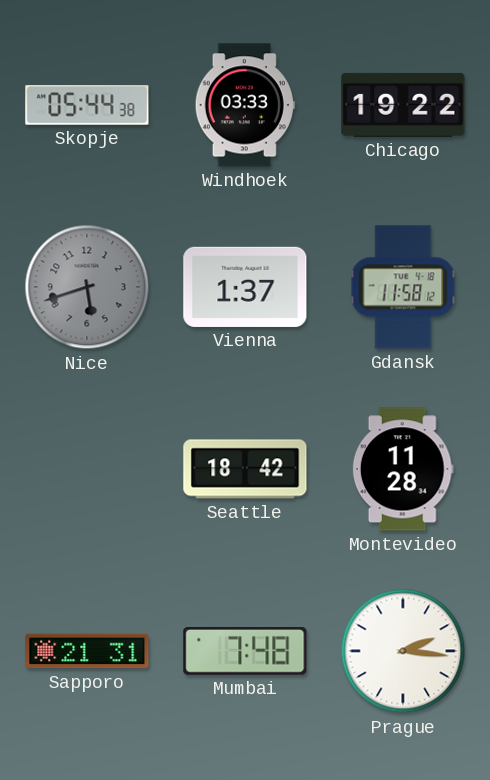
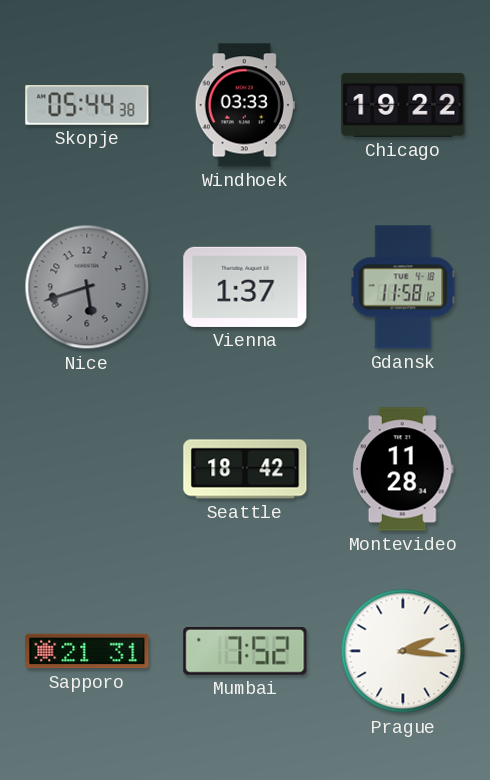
Mumbai: 7:48 -> 7:52
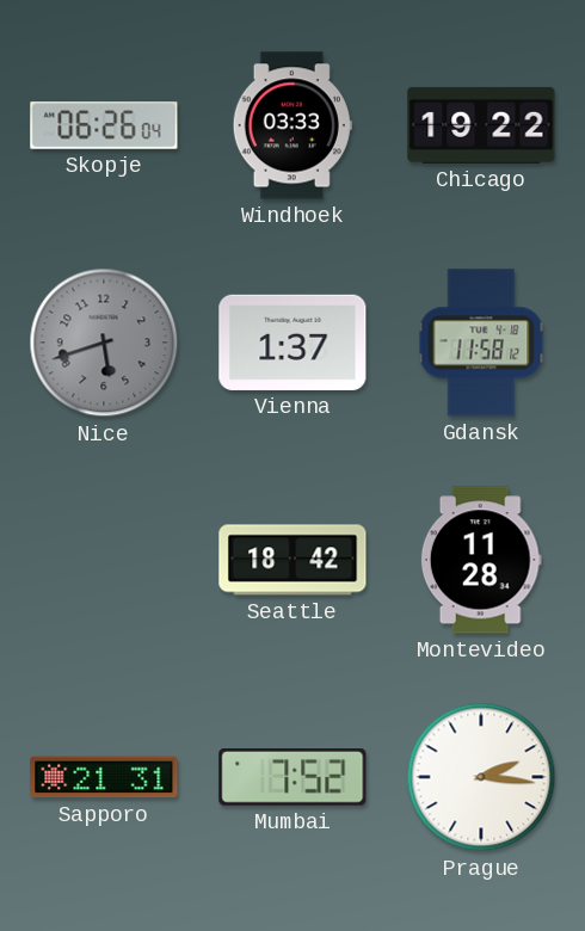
Skopje: 05:44 -> 06:26
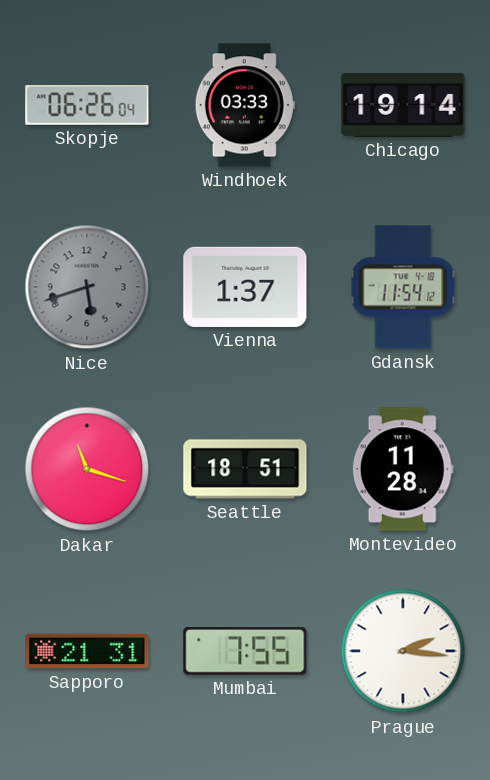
Chicago: 19:22 -> 19:14
Gdansk: 11:58 -> 11:54
Dakar: none -> 11:18
Seattle: 18:42 -> 18:51
Mumbai: 7:52 -> 7:55
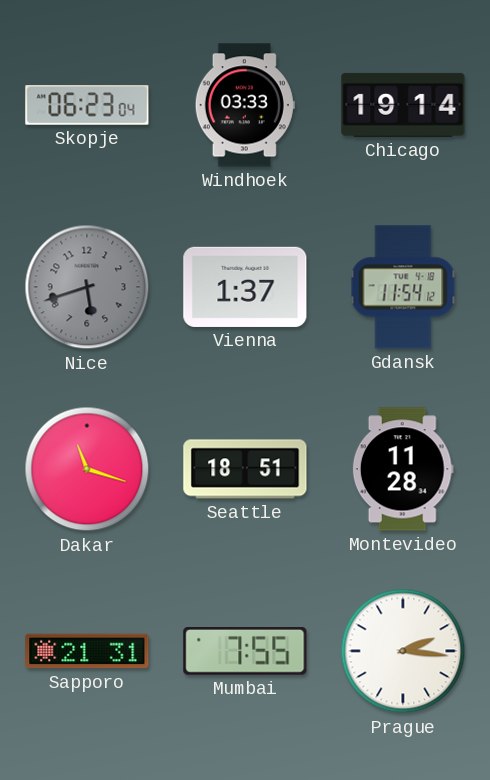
Skopje: 06:26 -> 06:23
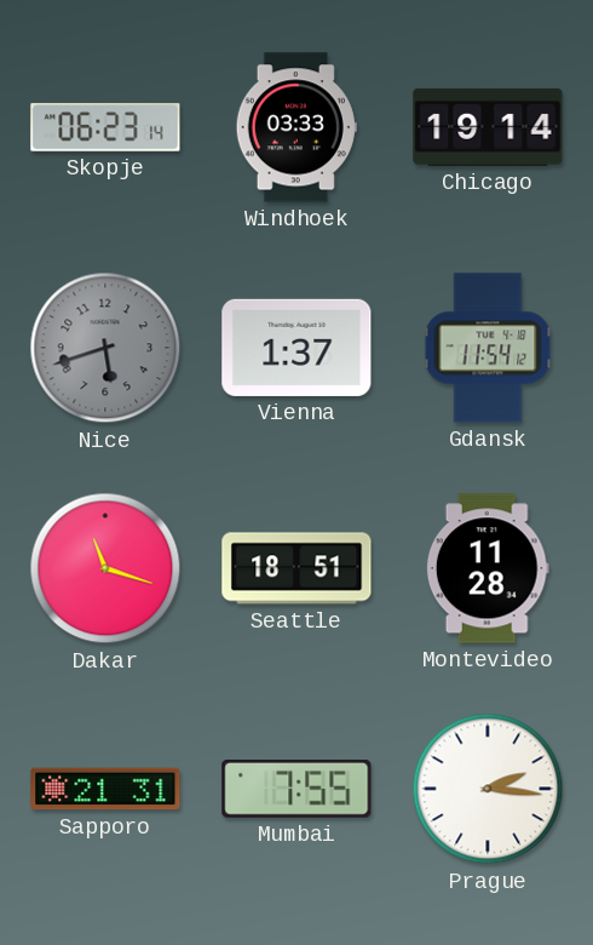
Skopje: 06:23:04 -> 06:23:14
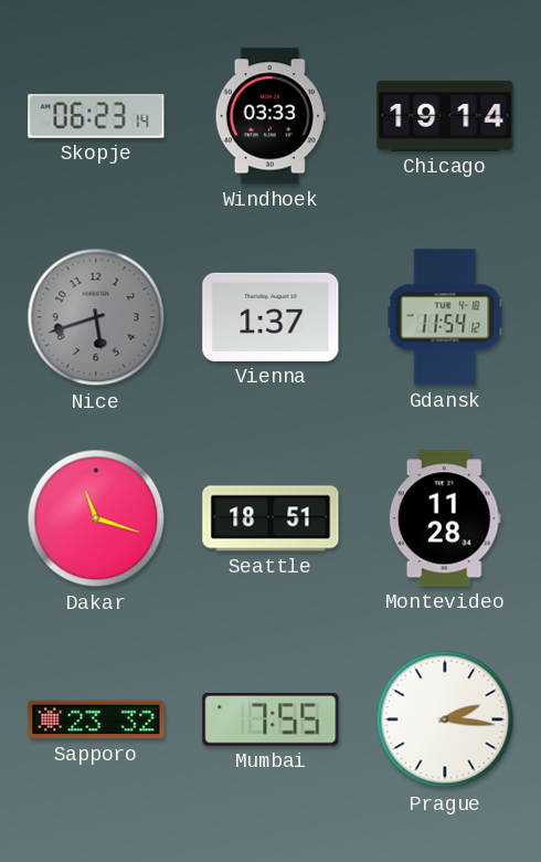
Sapporo: 21:31 -> 23:32
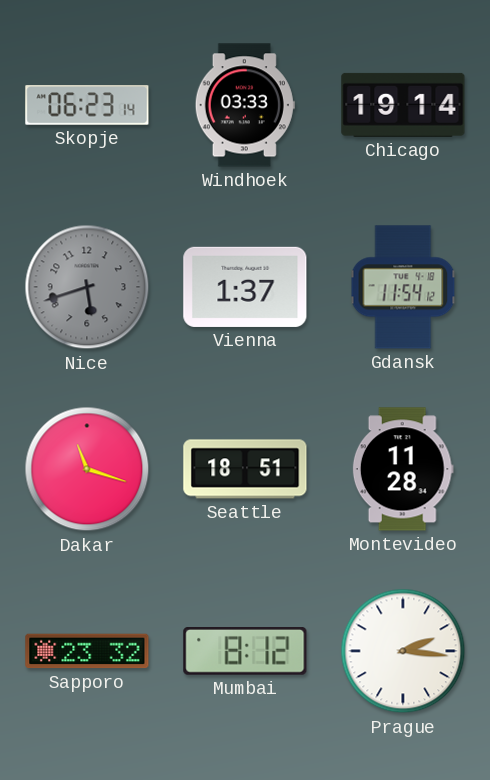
Mumbai: 7:55 -> 8:12
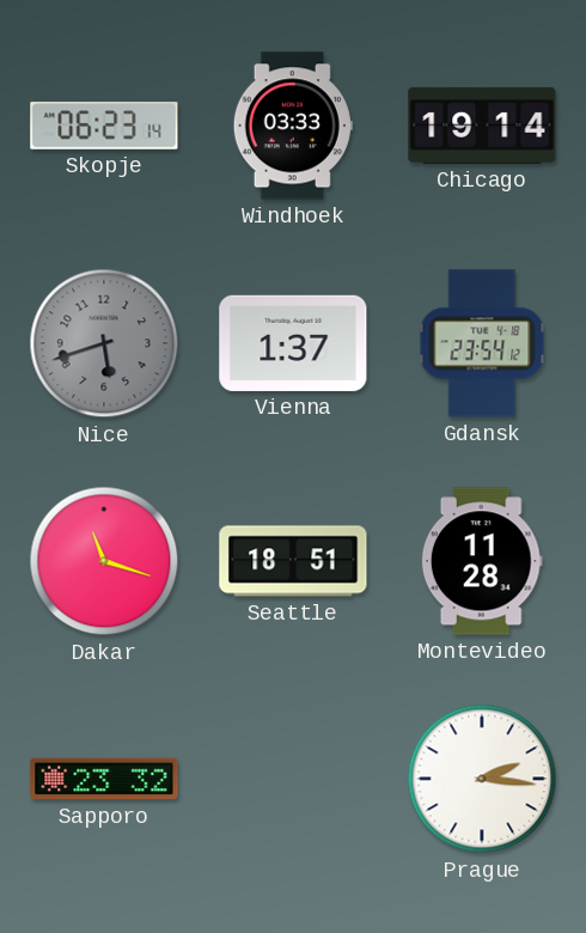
Gdansk: 11:54 -> 23:54
Mumbai: 8:12 -> none
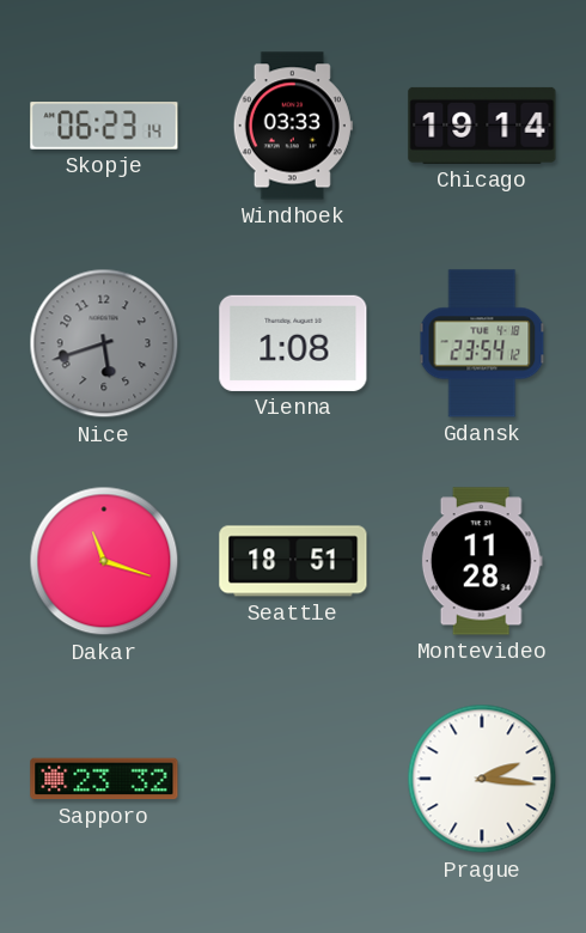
Vienna: 1:37 -> 1:08
